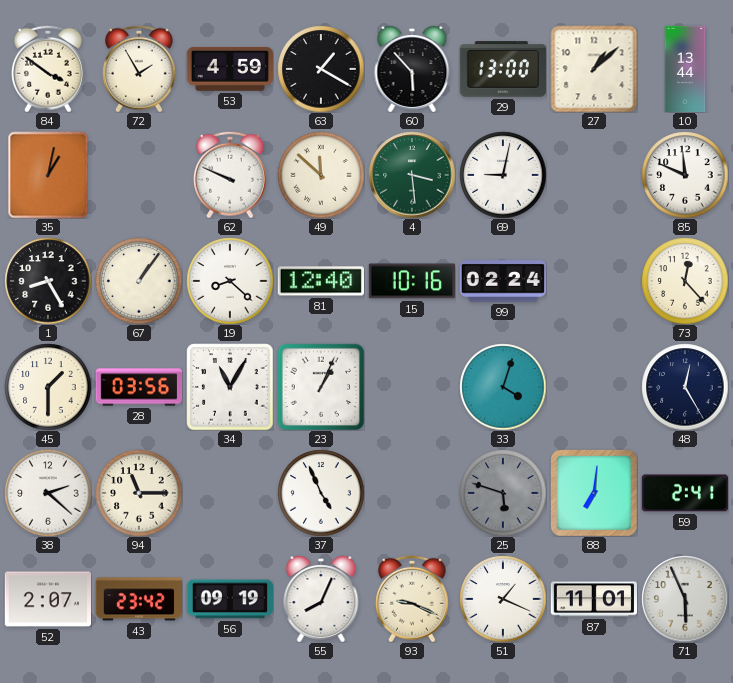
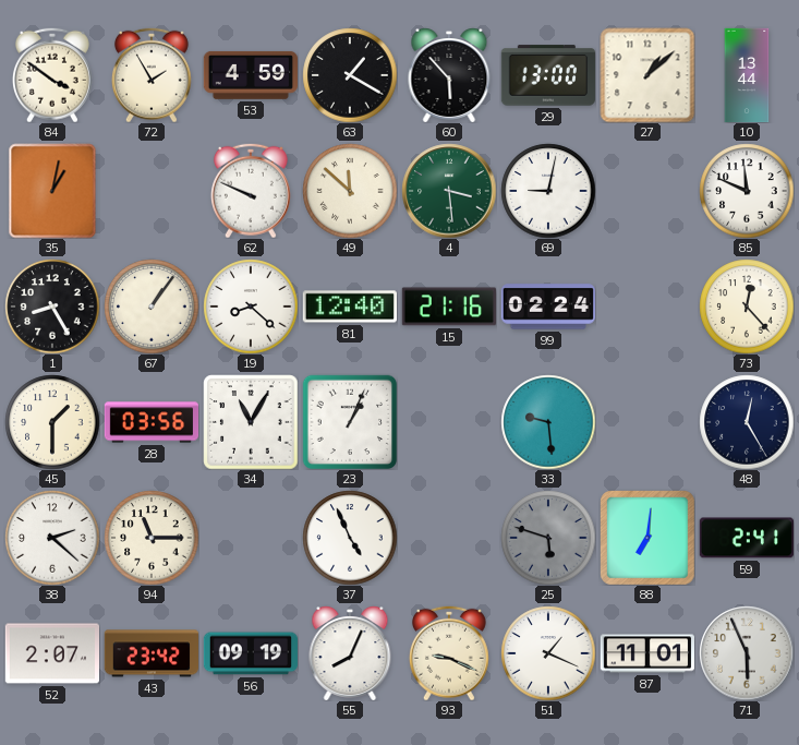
15: 10:16 -> 21:16
33: 4:03 -> 9:29
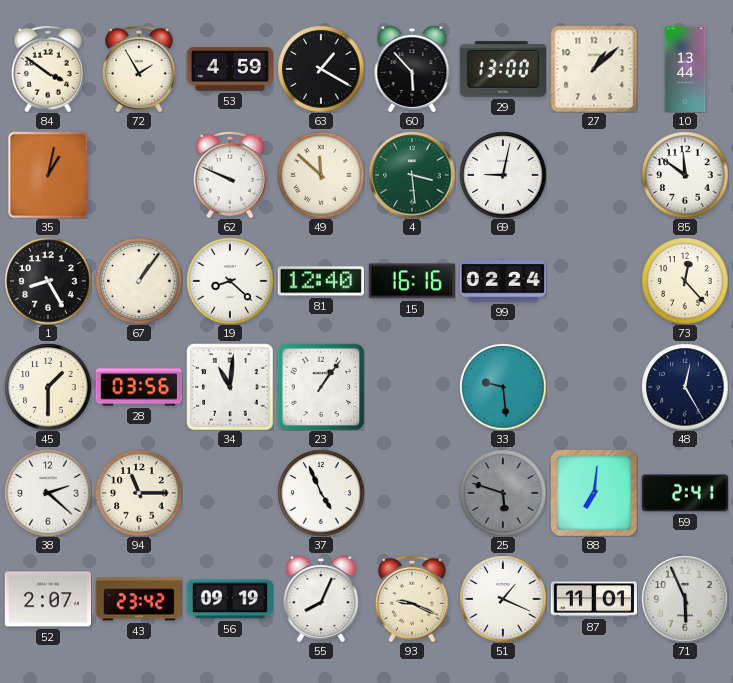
85: 11:49 -> 11:51
15: 21:16 -> 16:16
34: 11:05 -> 11:01
23: 1:04 -> 1:06
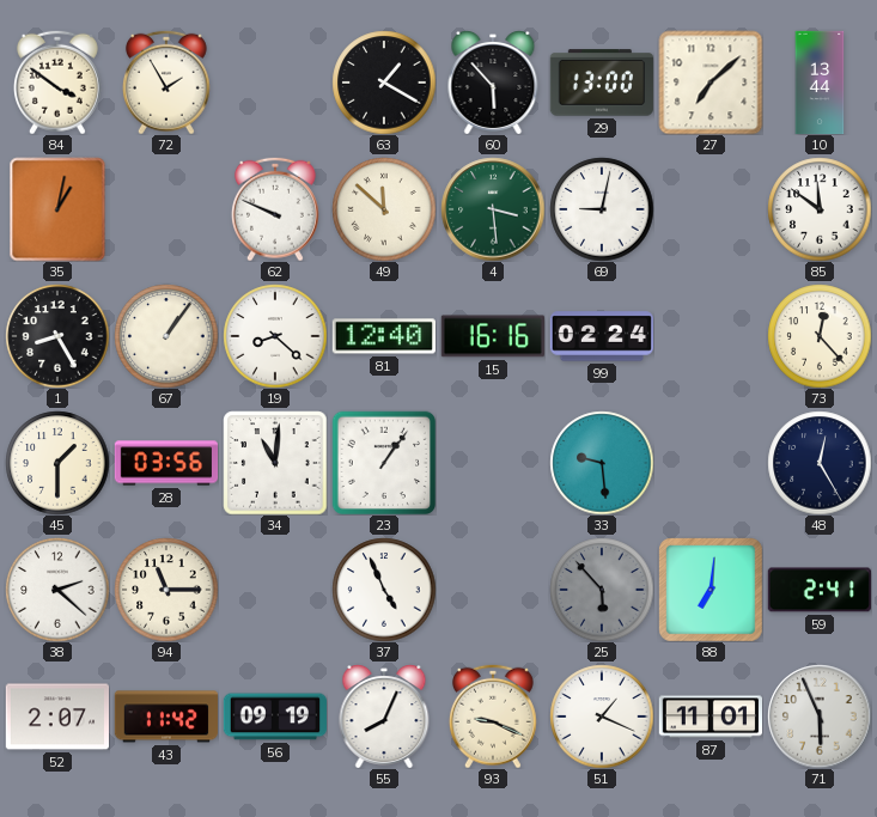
53: 4:59 -> none
27: 1:08 -> 7:08
25: 5:48 -> 5:53
43: 23:42 -> 11:42
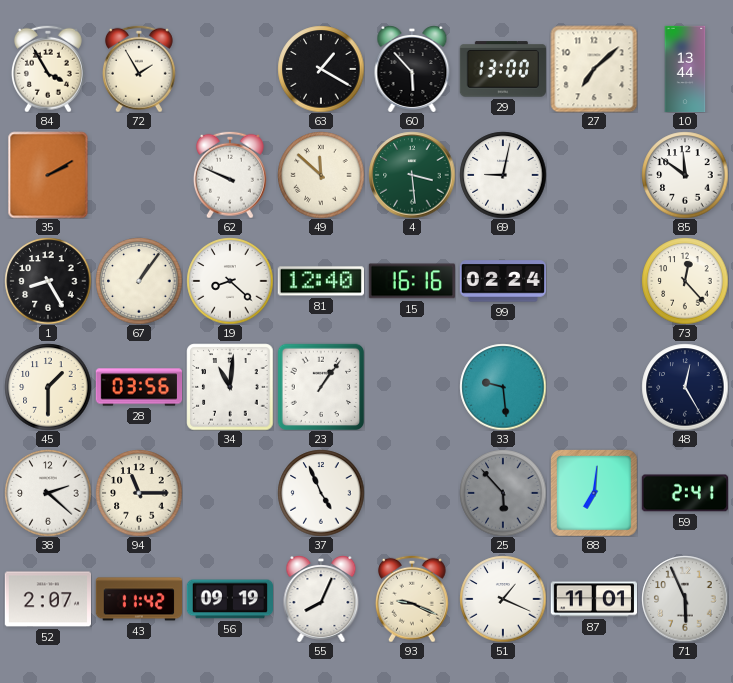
84: 3:51 -> 3:55
35: 1:02 -> 2:10
